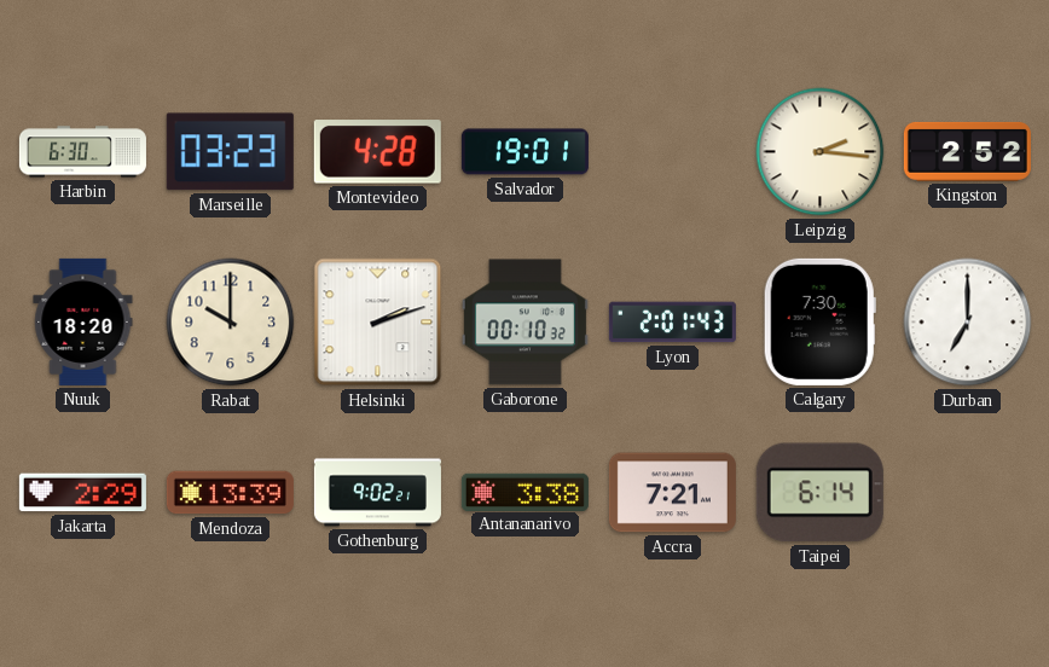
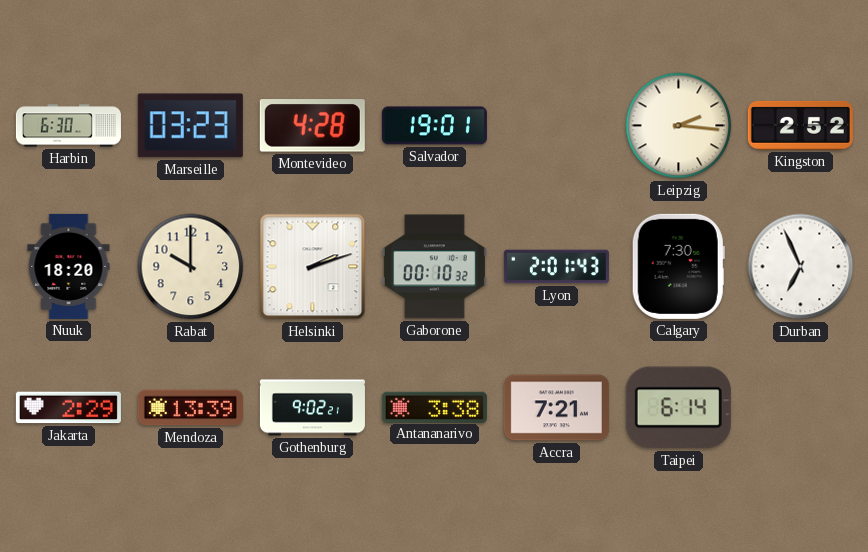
Durban: 7:00 -> 6:56
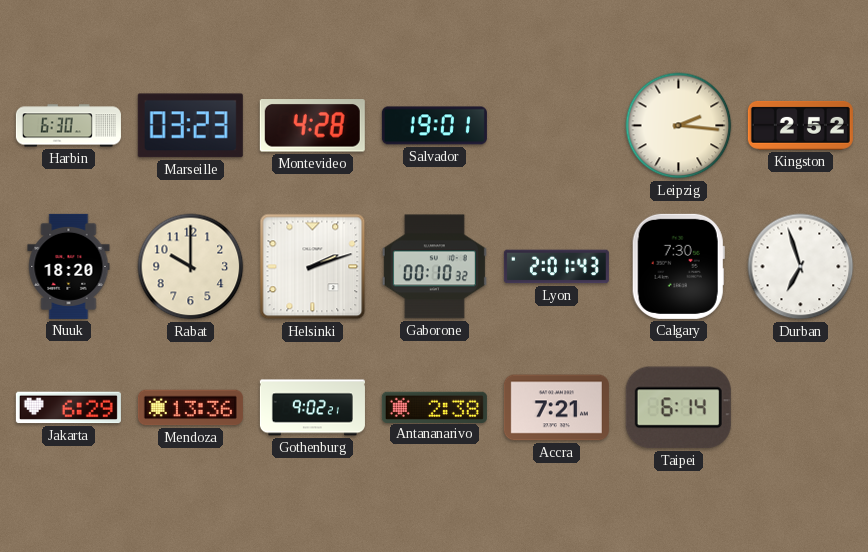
Durban: 6:56 -> 6:57
Jakarta: 2:29 -> 6:29
Mendoza: 13:39 -> 13:36
Antananarivo: 3:38 -> 2:38
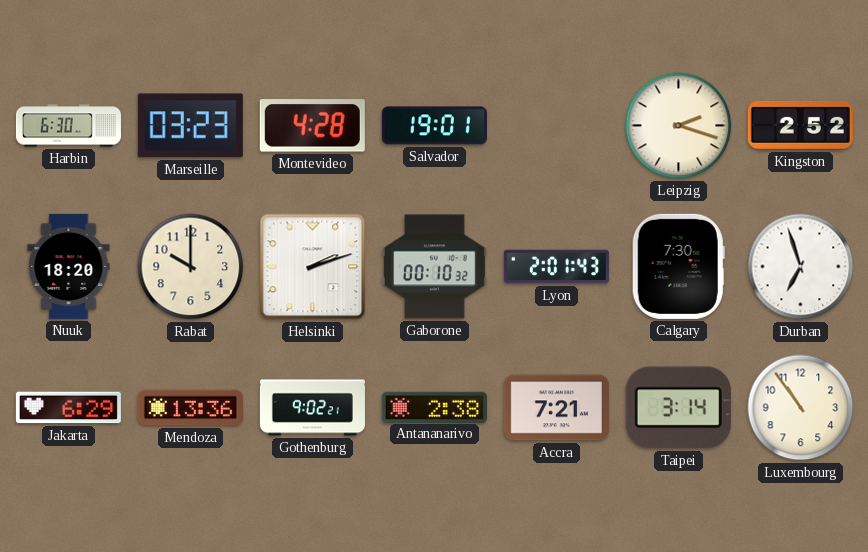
Leipzig: 2:16 -> 2:18
Taipei: 6:14 -> 3:14
Luxembourg: none -> 10:54
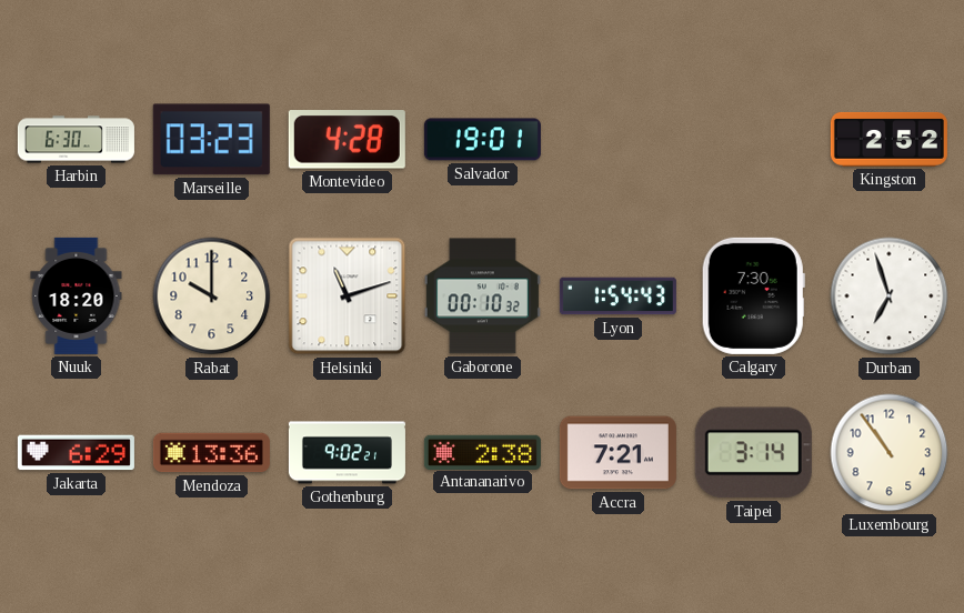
Leipzig: 2:18 -> none
Helsinki: 2:12 -> 11:12
Lyon: 2:01 -> 1:54
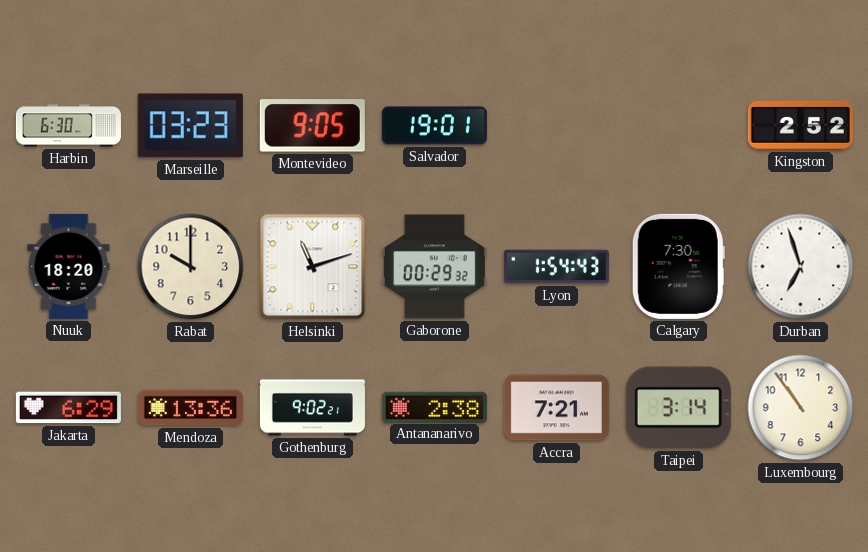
Montevideo: 4:28 -> 9:05
Gaborone: 00:10 -> 00:29
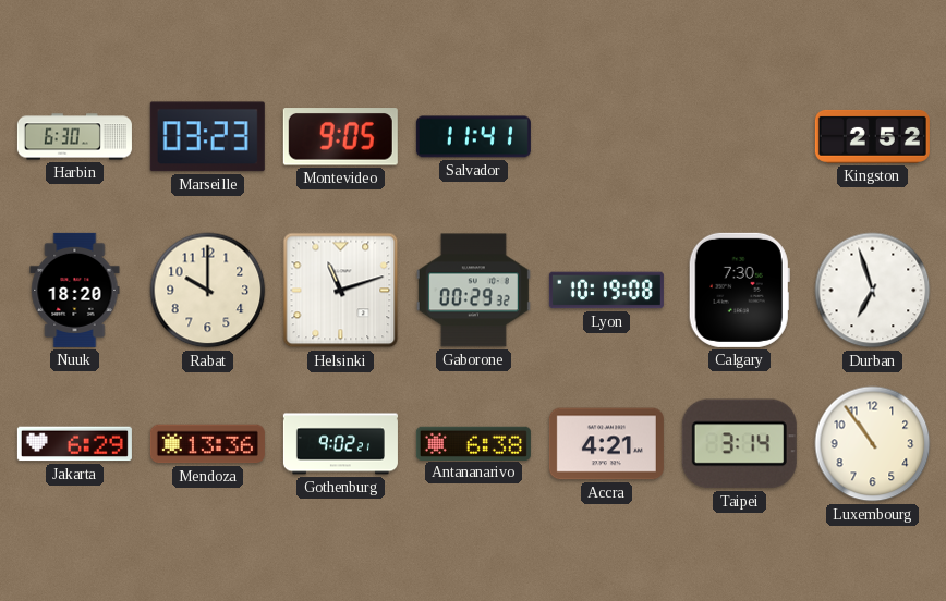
Salvador: 19:01 -> 11:41
Lyon: 1:54 -> 10:19
Antananarivo: 2:38 -> 6:38
Accra: 7:21 -> 4:21
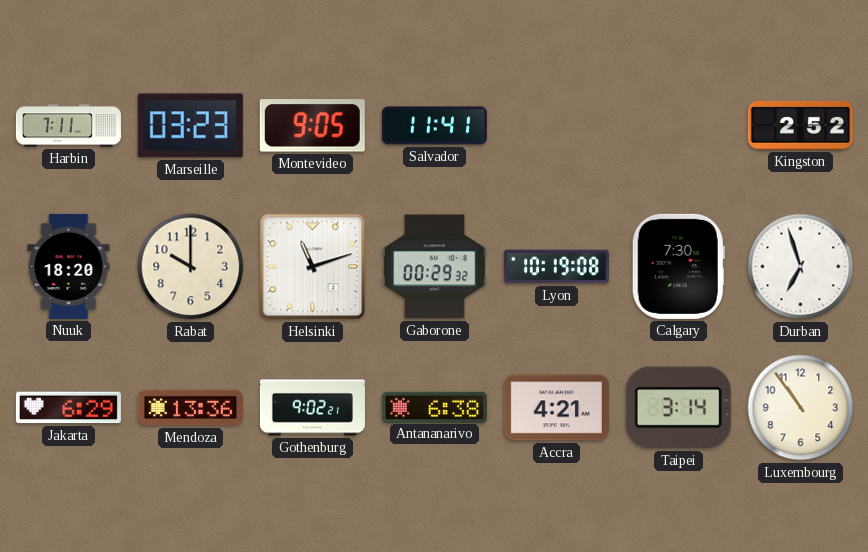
Harbin: 6:30 -> 7:11
